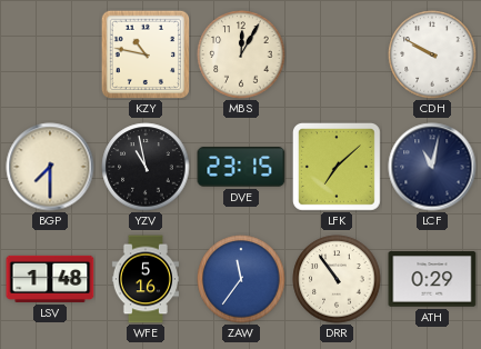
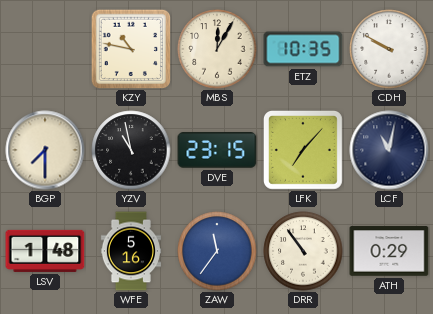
ETZ: none -> 10:35
LFK: 7:08 -> 7:07
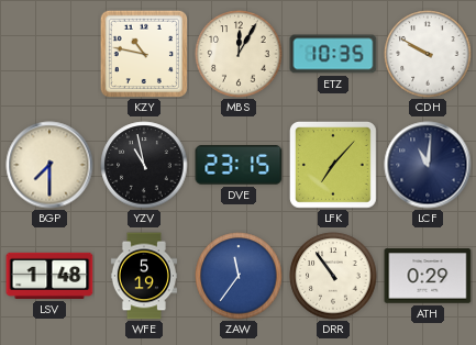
LCF: 11:02 -> 11:01
WFE: 5:16 -> 5:19
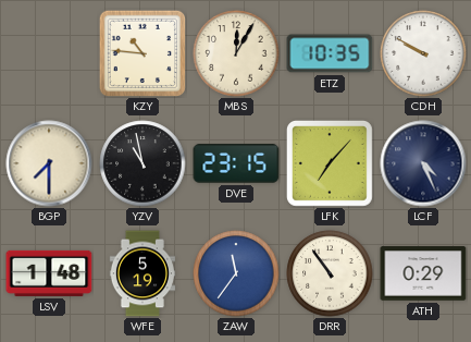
KZY: 10:47 -> 10:46
LCF: 11:01 -> 4:26
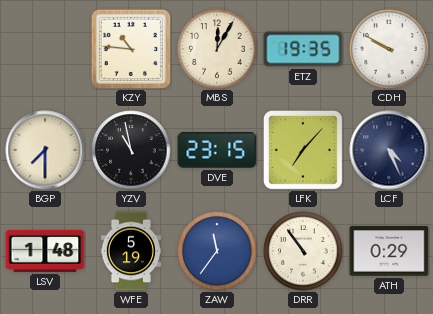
ETZ: 10:35 -> 19:35
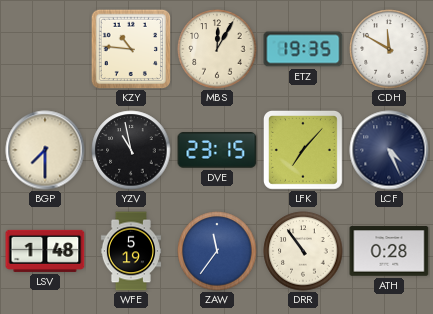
CDH: 9:50 -> 11:50
ATH: 0:29 -> 0:28
